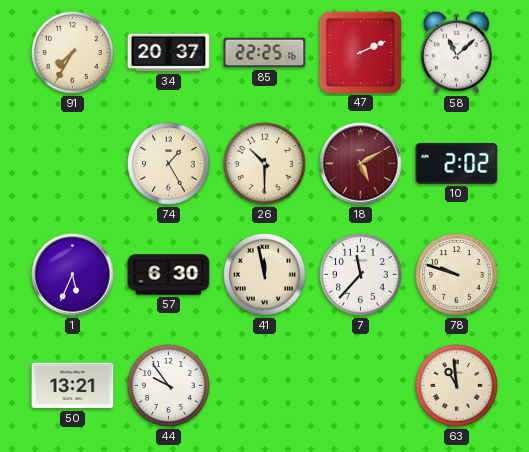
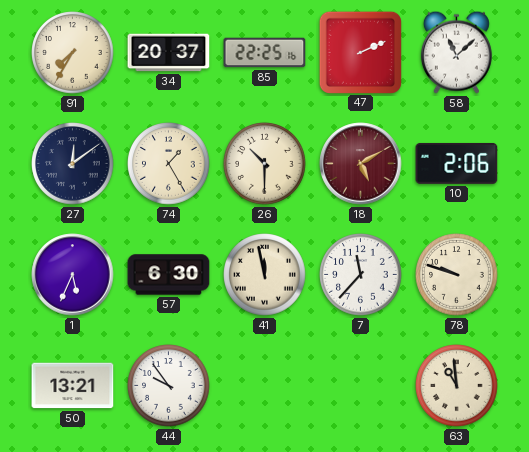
27: none -> 12:09
10: 2:02 -> 2:06
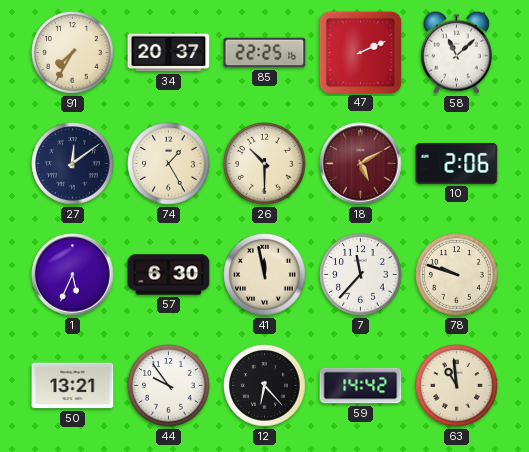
12: none -> 6:23
59: none -> 14:42
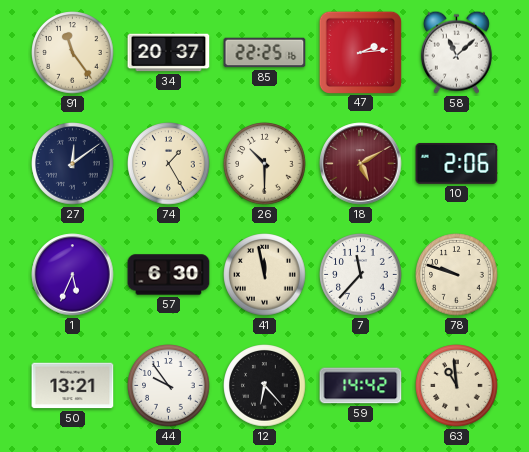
91: 7:35 -> 11:24
47: 2:11 -> 2:14
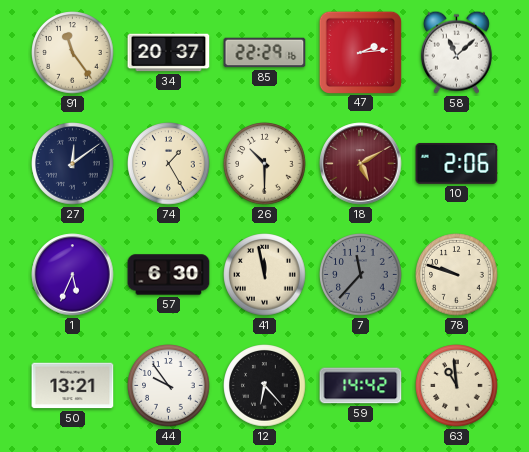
85: 22:25 -> 22:29
7 dial: white -> grey
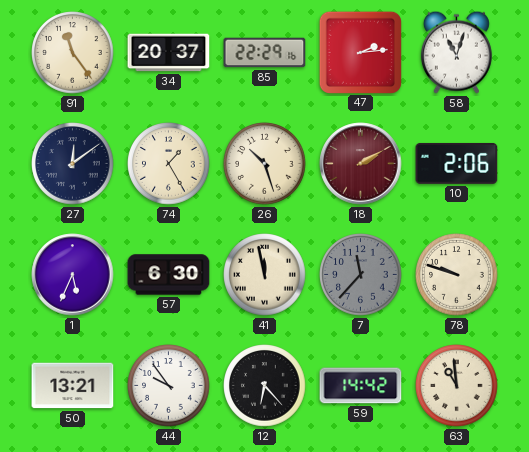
58: 11:08 -> 11:03
26: 10:30 -> 10:27
18: 5:10 -> 2:10
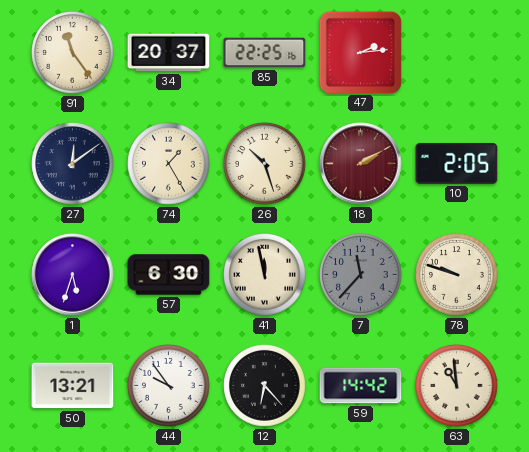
85: 22:29 -> 22:25
58: 11:03 -> none
10: 2:06 -> 2:05
1: 5:34 -> 5:33
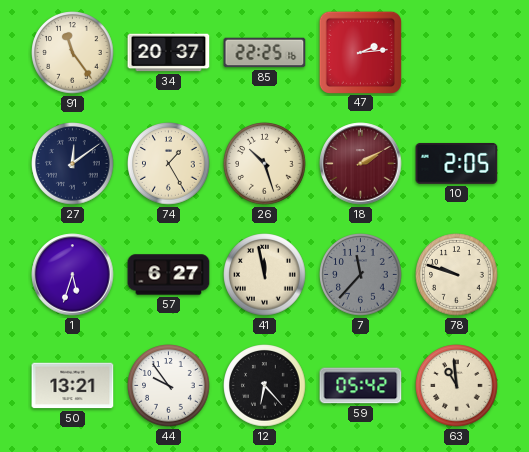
57: 6:30 -> 6:27
59: 14:42 -> 05:42
